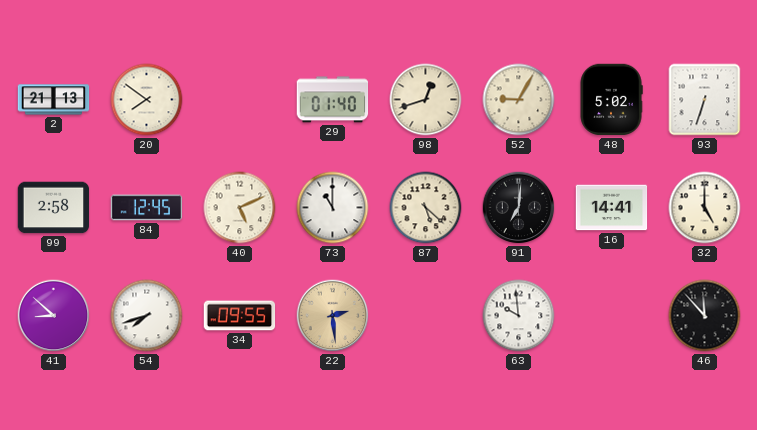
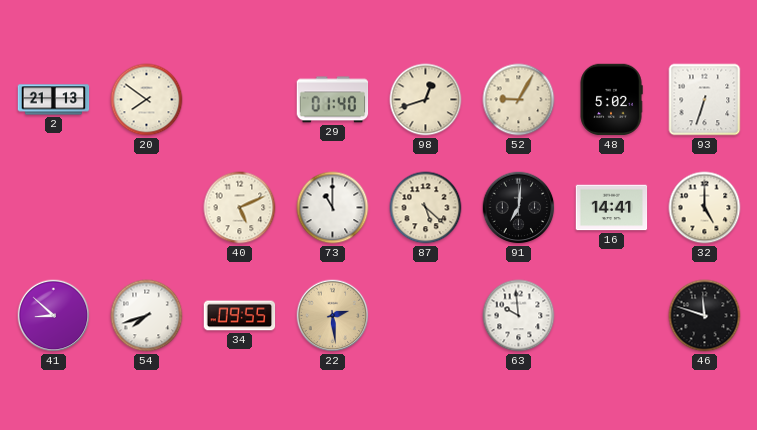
99: 2:58 -> none
84: 12:45 -> none
46: 11:53 -> 11:48
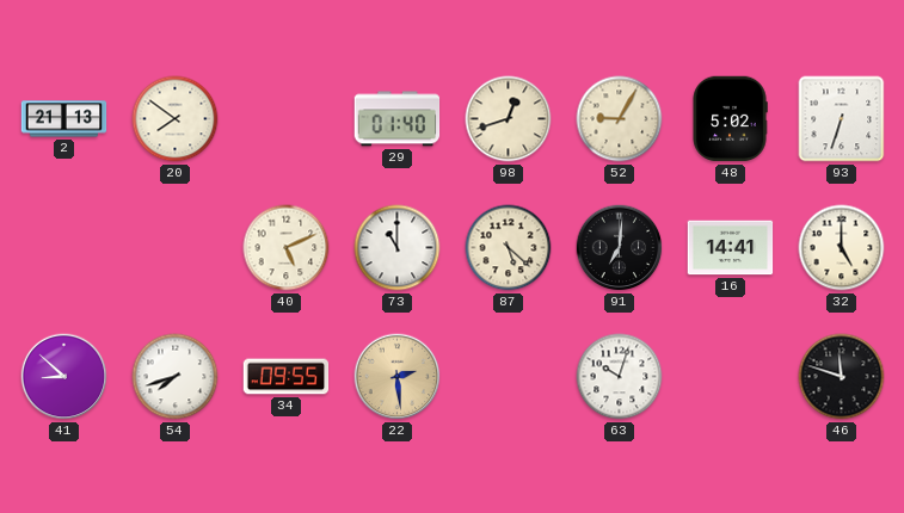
63: 9:59 -> 10:03
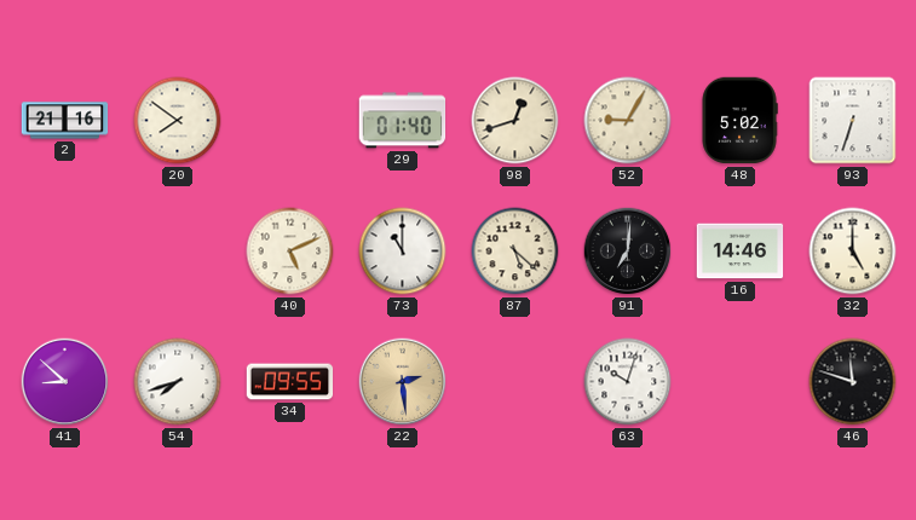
2: 21:13 -> 21:16
16: 14:41 -> 14:46
